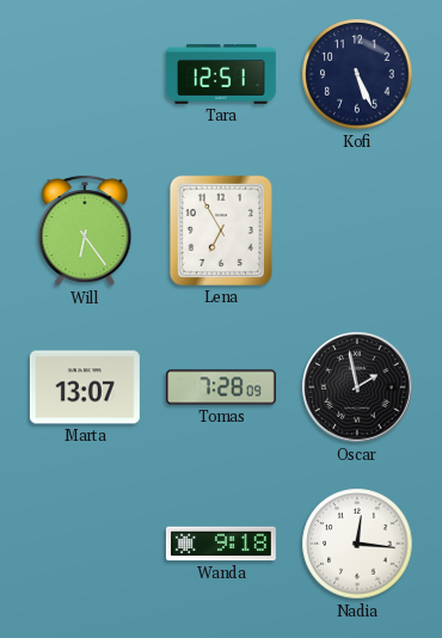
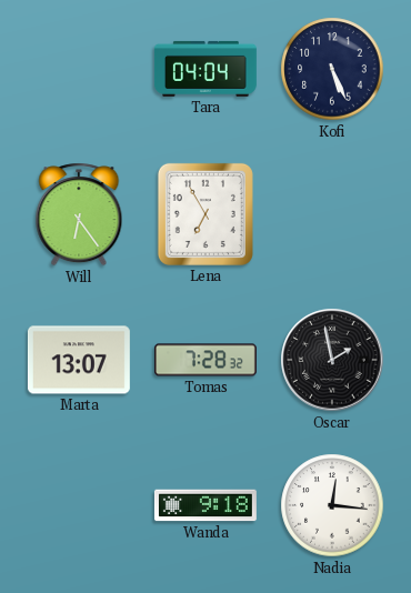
Tara: 12:51 -> 04:04
Tomas: 7:28:09 -> 7:28:32
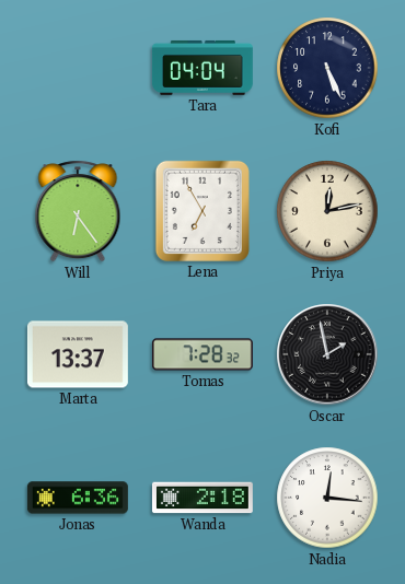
Priya: none -> 12:13
Marta: 13:07 -> 13:37
Jonas: none -> 6:36
Wanda: 9:18 -> 2:18
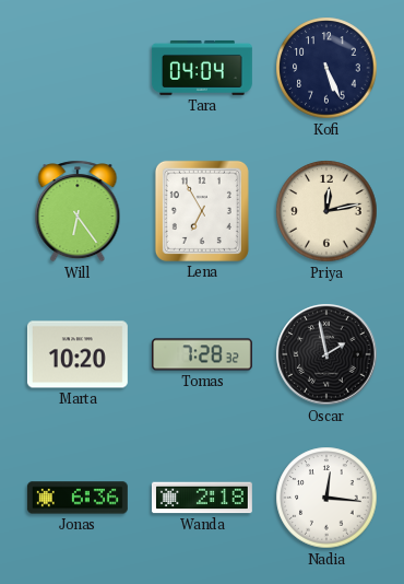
Marta: 13:37 -> 10:20
